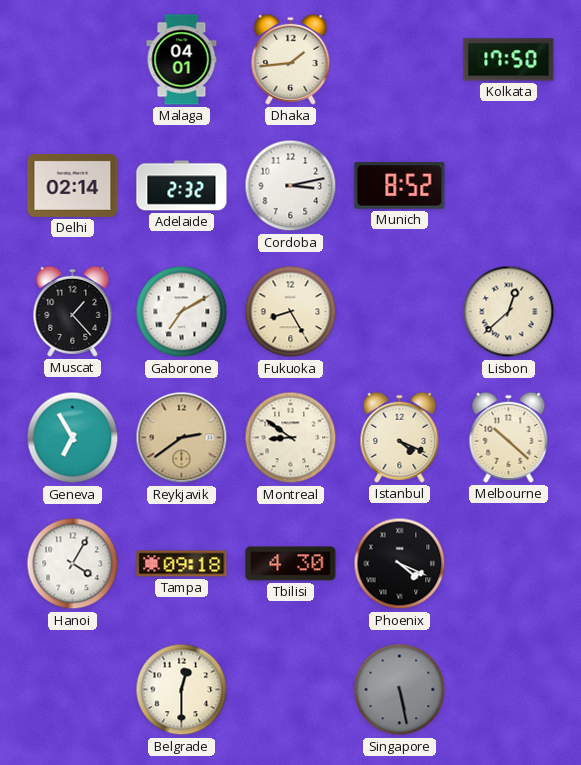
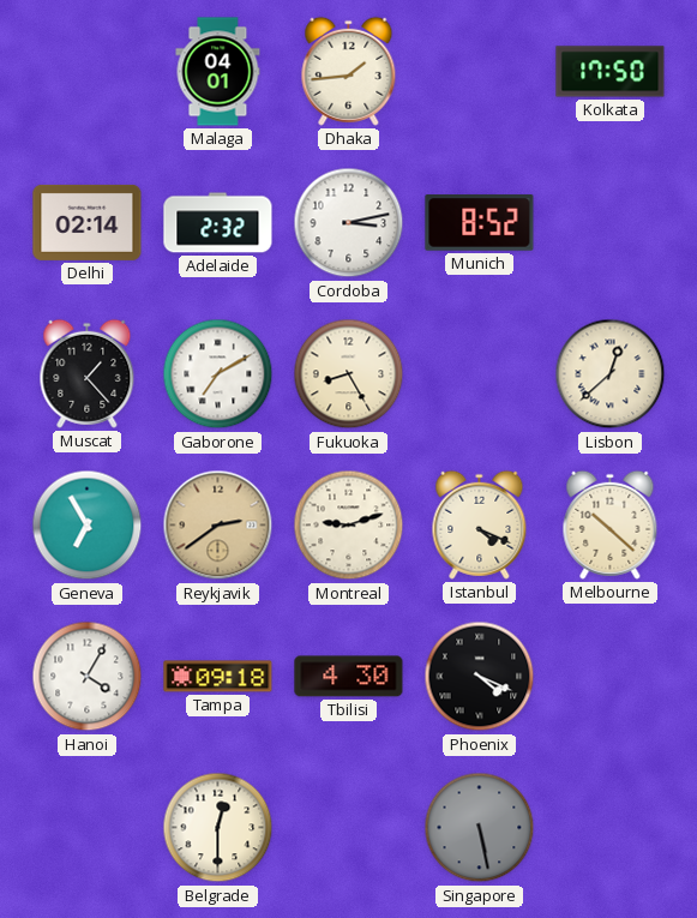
Montreal: 8:51 -> 9:12
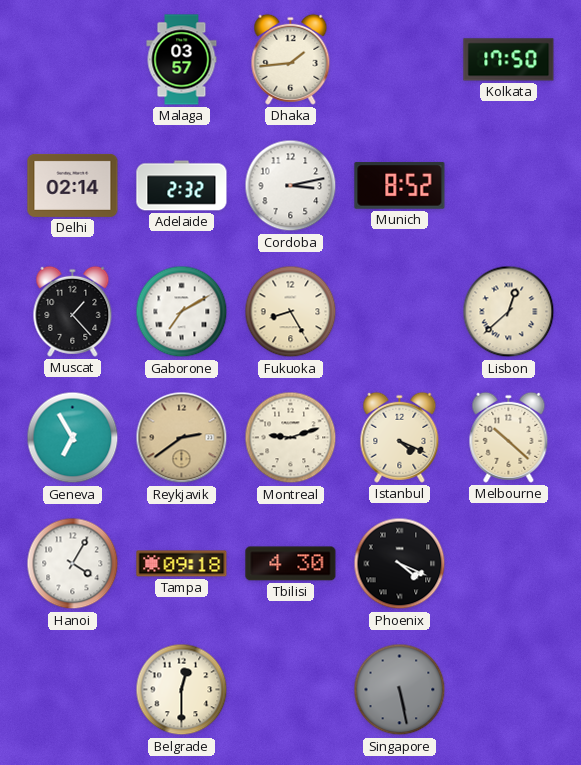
Malaga: 04:01 -> 03:57
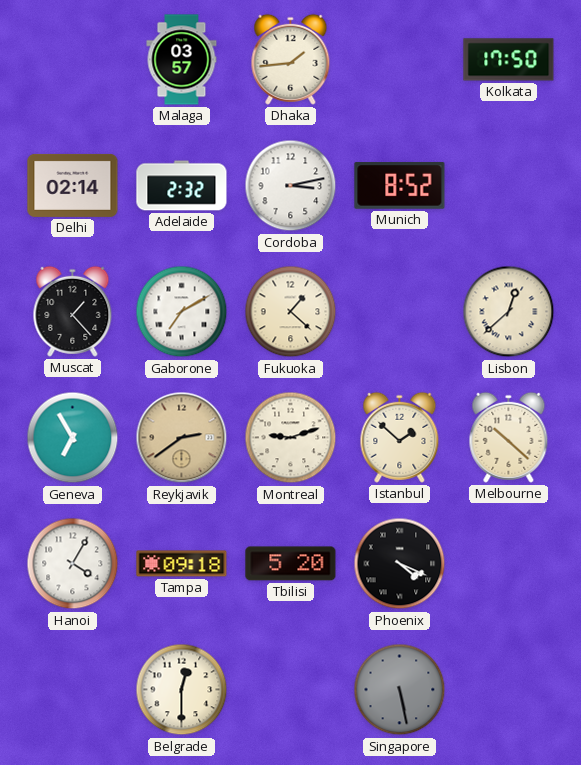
Fukuoka: 8:25 -> 1:22
Istanbul: 4:19 -> 1:52
Tbilisi: 4:30 -> 5:20
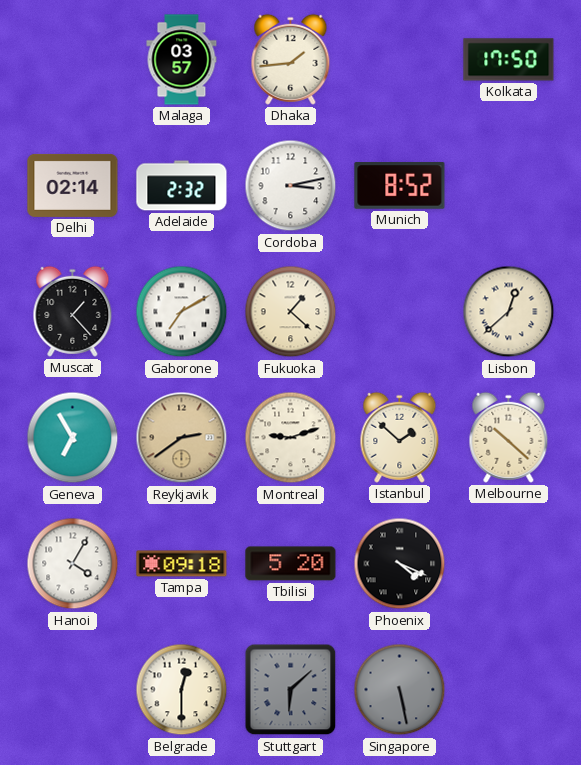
Stuttgart: none -> 6:08
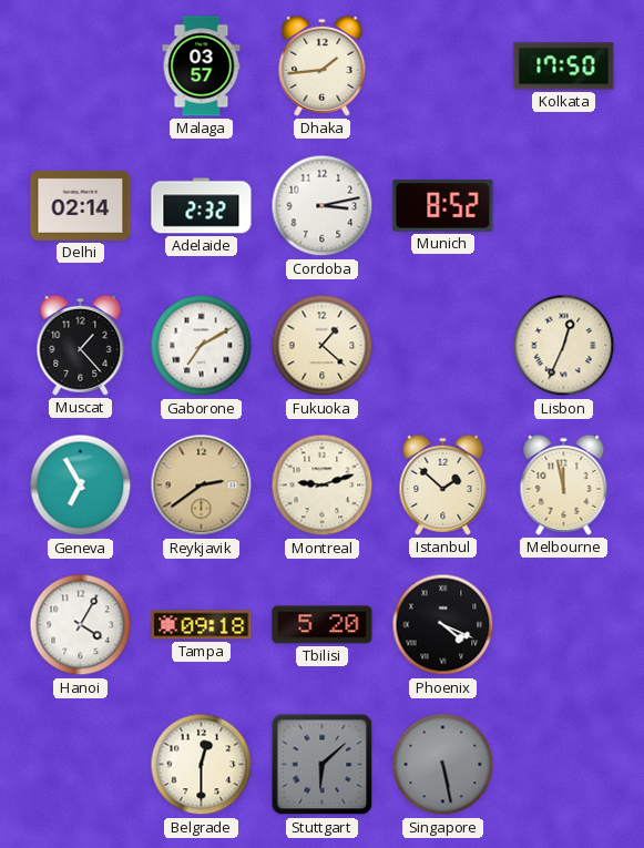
Lisbon: 12:38 -> 12:34
Melbourne: 10:22 -> 11:58
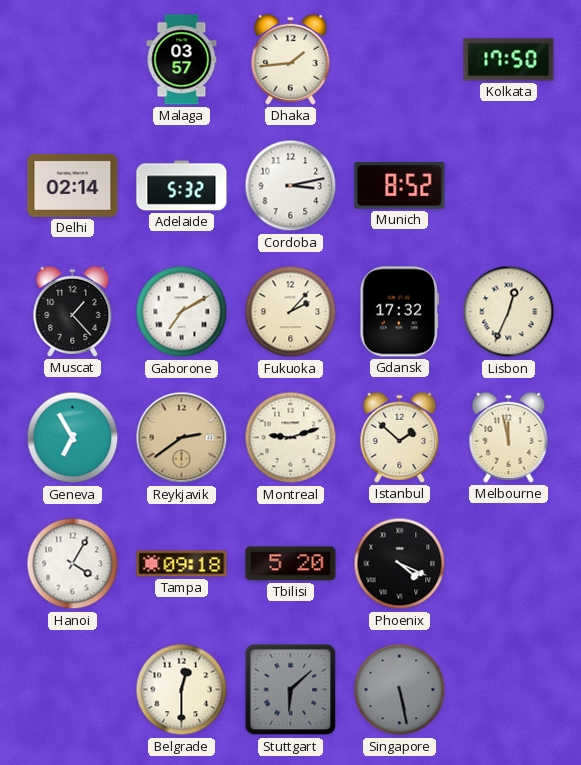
Adelaide: 2:32 -> 5:32
Fukuoka: 1:22 -> 2:07
Gdansk: none -> 17:32
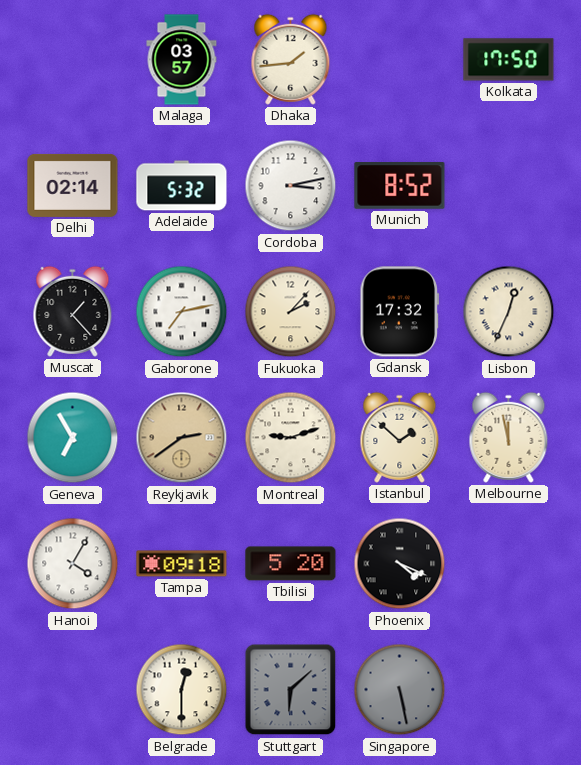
Gaborone: 7:10 -> 7:13
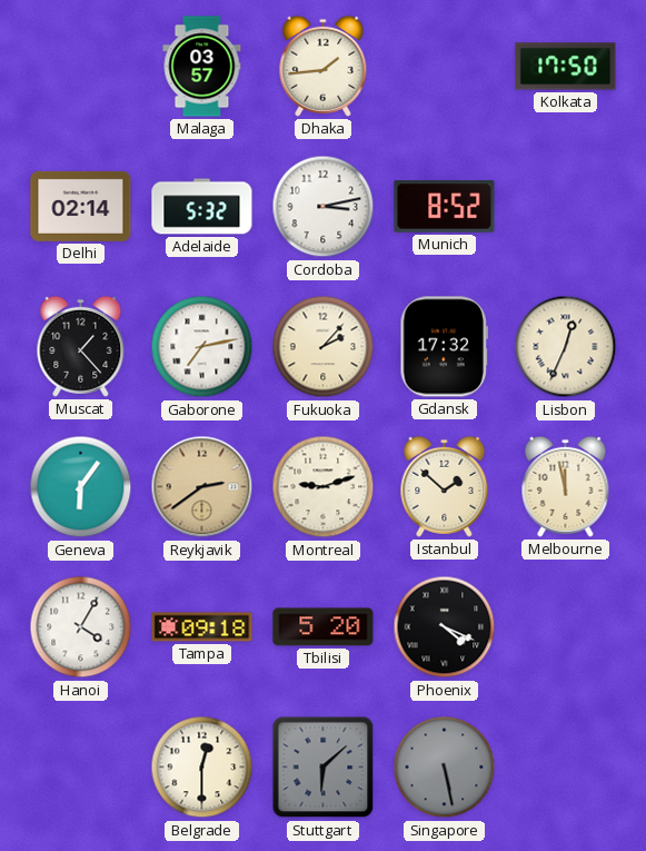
Geneva: 6:55 -> 6:06
